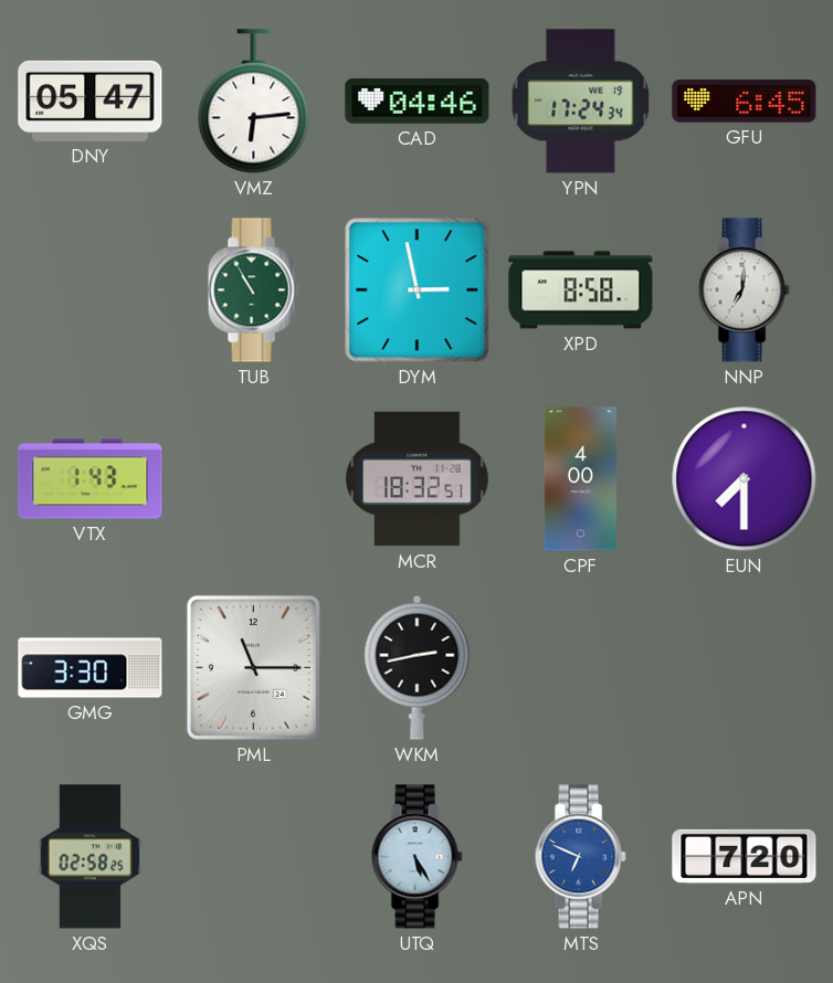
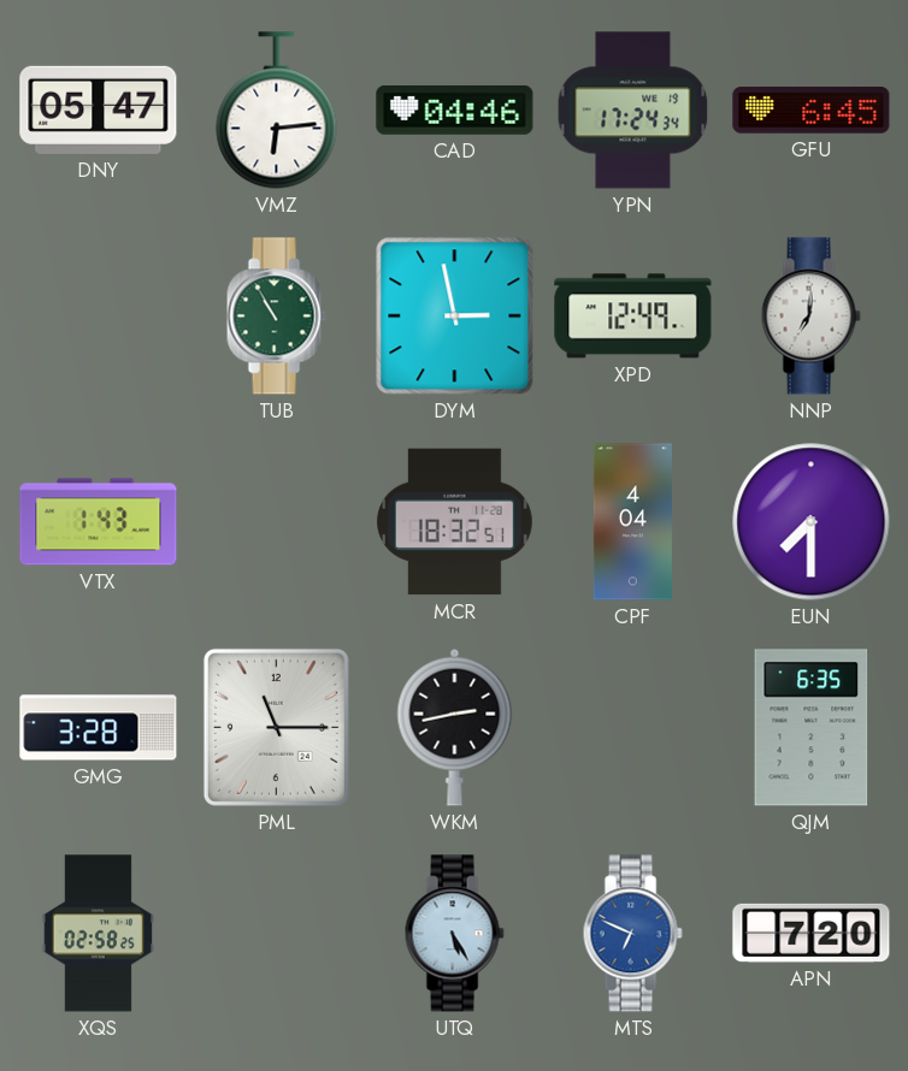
XPD: 8:58 -> 12:49
CPF: 4:00 -> 4:04
GMG: 3:30 -> 3:28
QJM: none -> 6:35
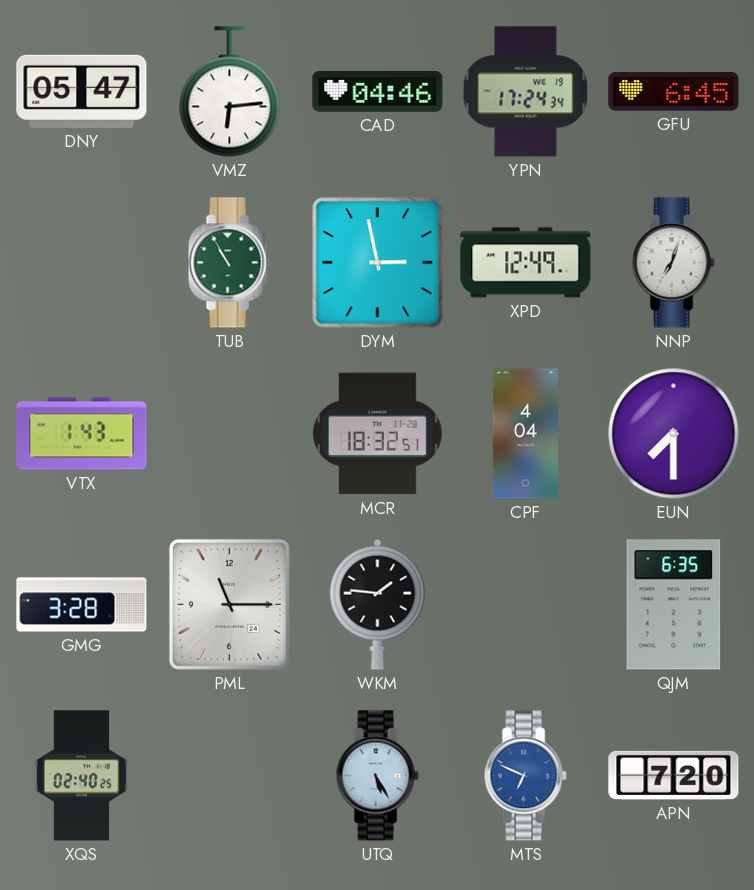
NNP: 7:01 -> 7:03
WKM: 2:43 -> 1:46
XQS: 02:58 -> 02:40
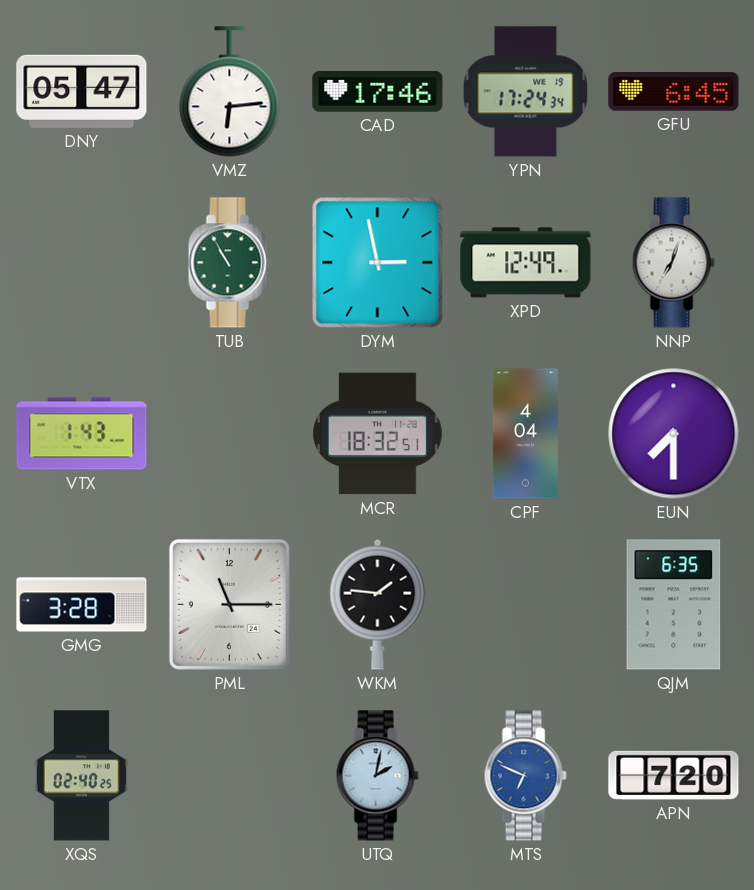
CAD: 04:46 -> 17:46
UTQ: 5:25 -> 2:02
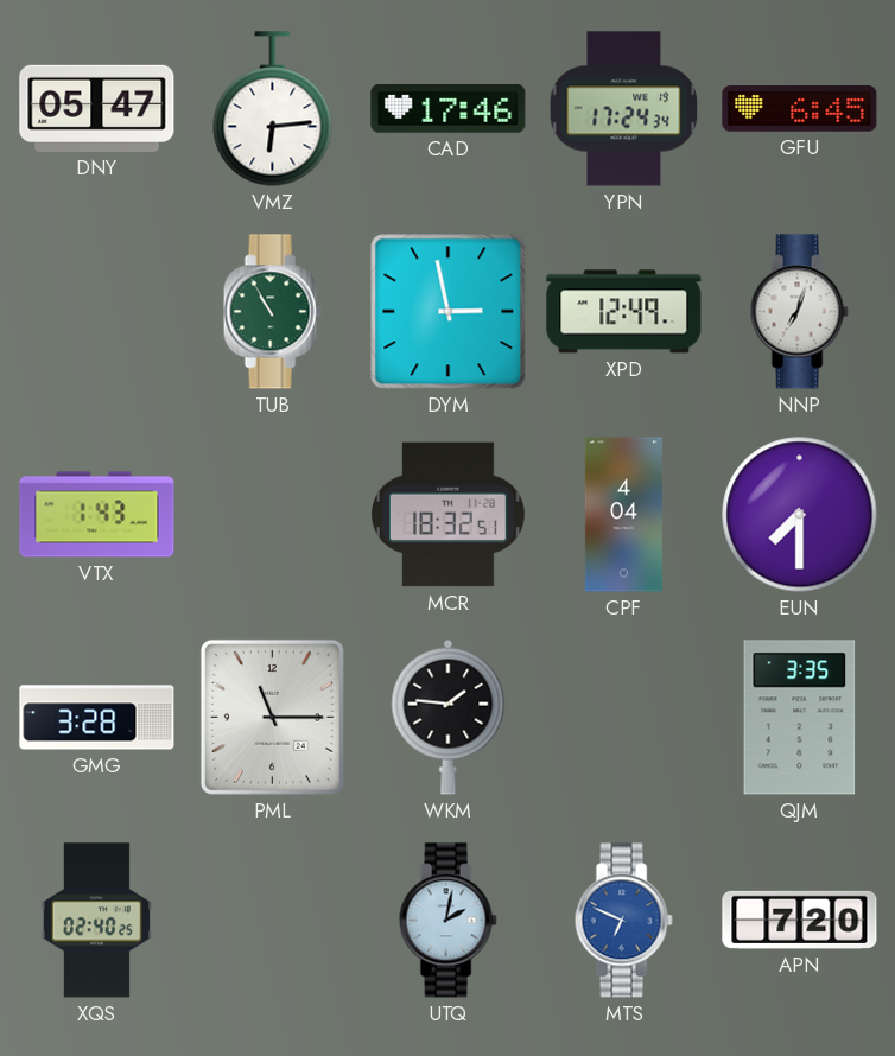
QJM: 6:35 -> 3:35
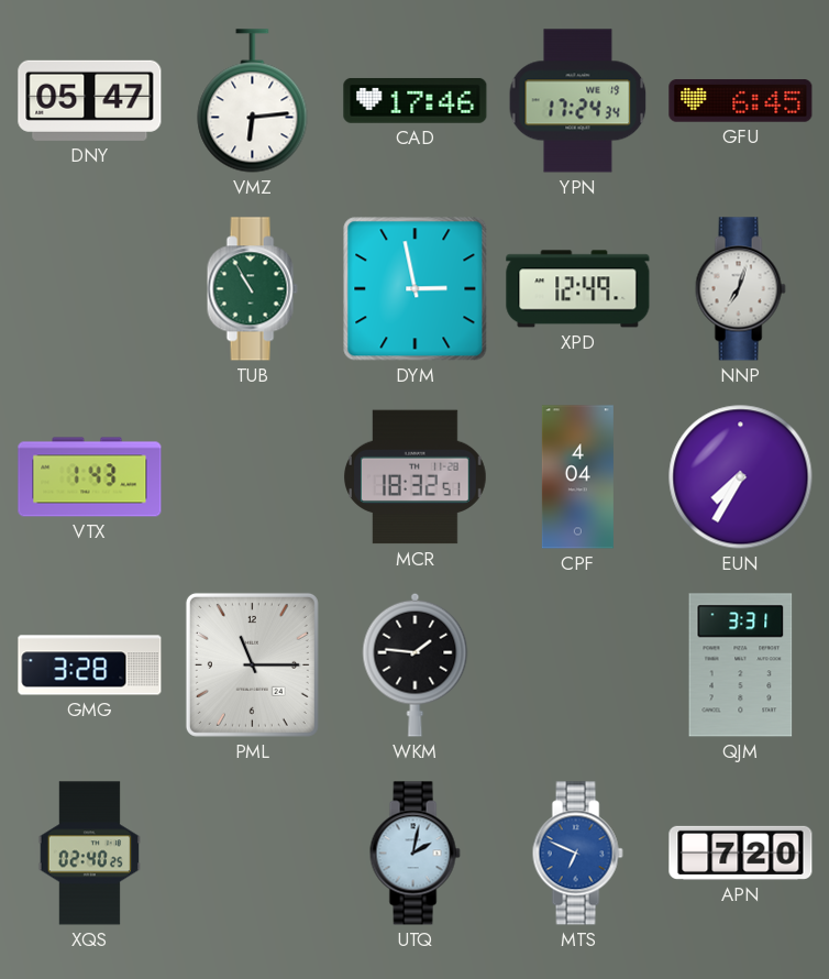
EUN: 7:30 -> 7:35
QJM: 3:35 -> 3:31
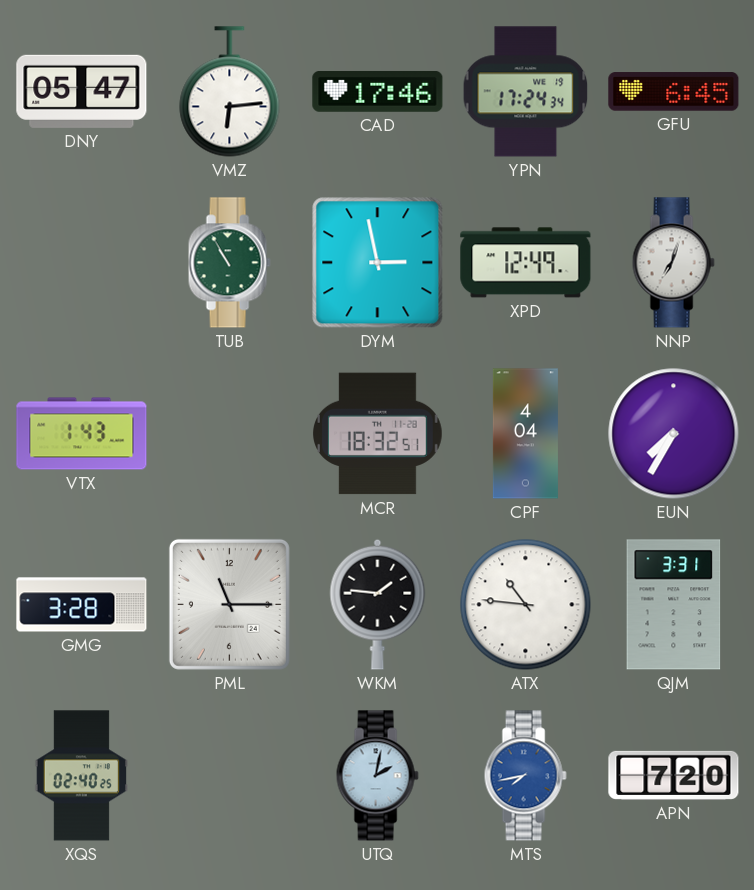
ATX: none -> 10:46
MTS: 6:49 -> 7:43
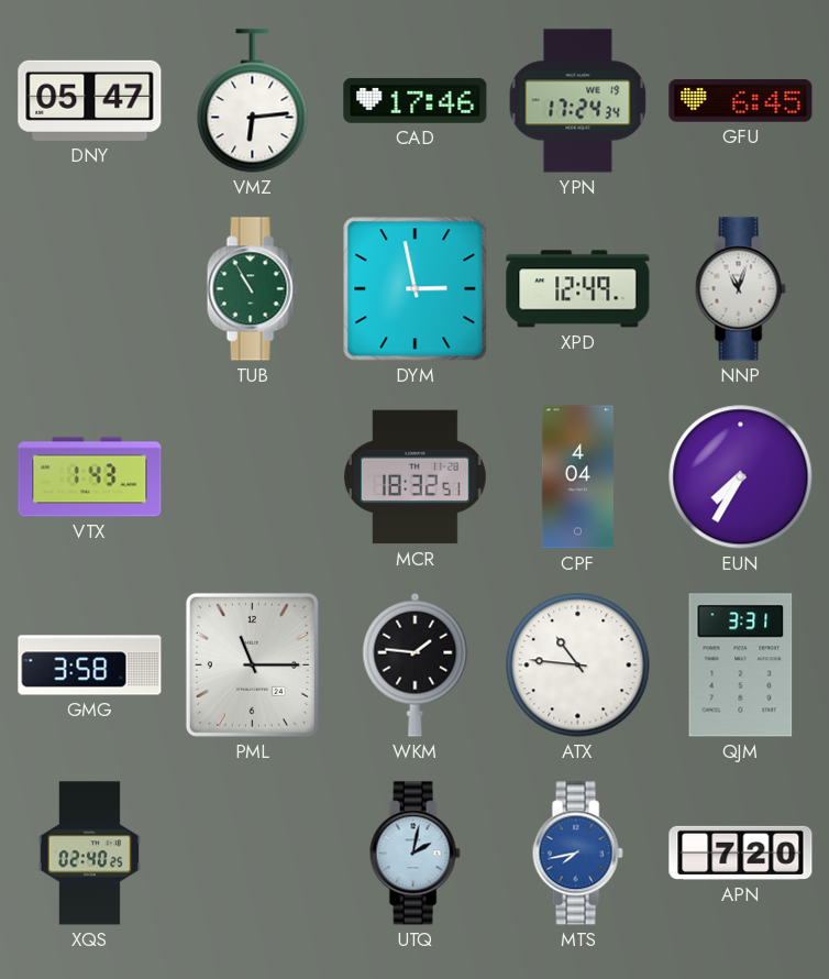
NNP: 7:03 -> 11:03
GMG: 3:28 -> 3:58
